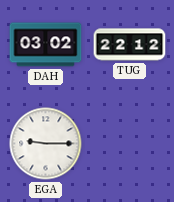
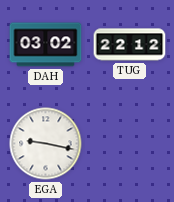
EGA: 9:15 -> 9:17
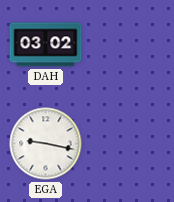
TUG: 22:12 -> none
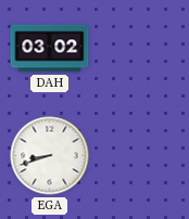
EGA: 9:17 -> 8:42
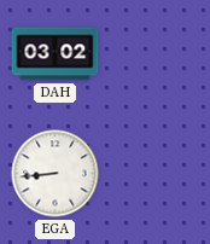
EGA: 8:42 -> 8:44
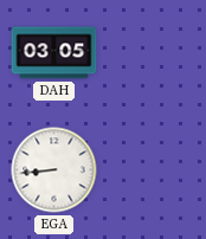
DAH: 03:02 -> 03:05
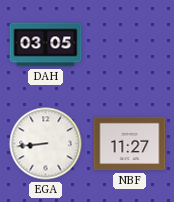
NBF: none -> 11:27
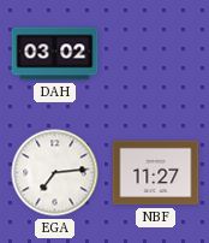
DAH: 03:05 -> 03:02
EGA: 8:44 -> 7:14
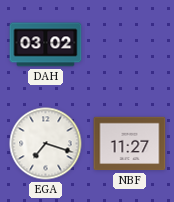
EGA: 7:14 -> 7:18
